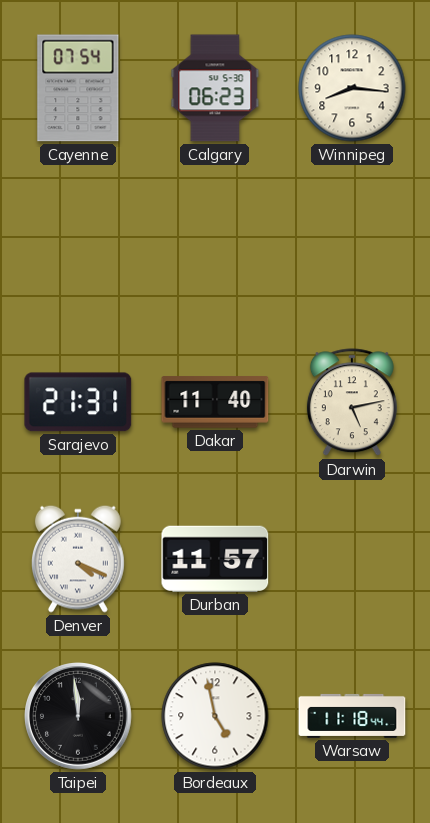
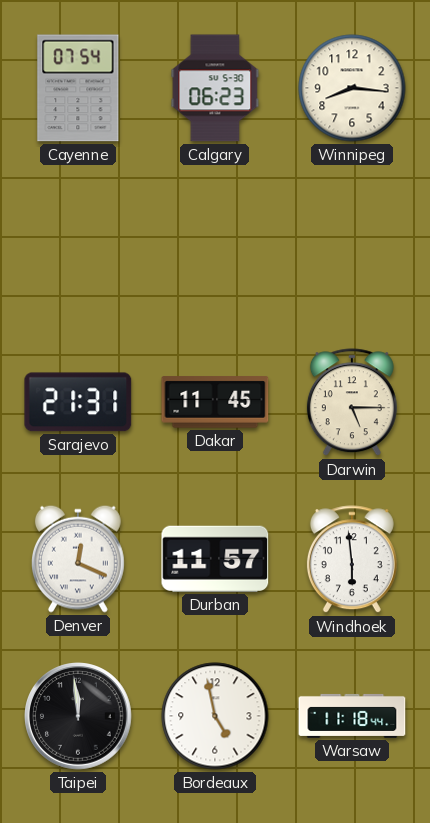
Dakar: 11:40 -> 11:45
Darwin: 5:13 -> 5:15
Denver: 4:19 -> 12:19
Windhoek: none -> 5:59
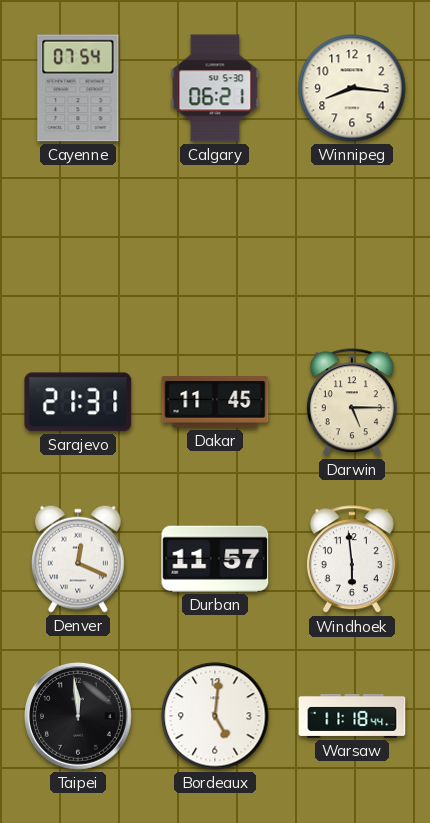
Calgary: 06:23 -> 06:21
Bordeaux: 4:58 -> 5:01
